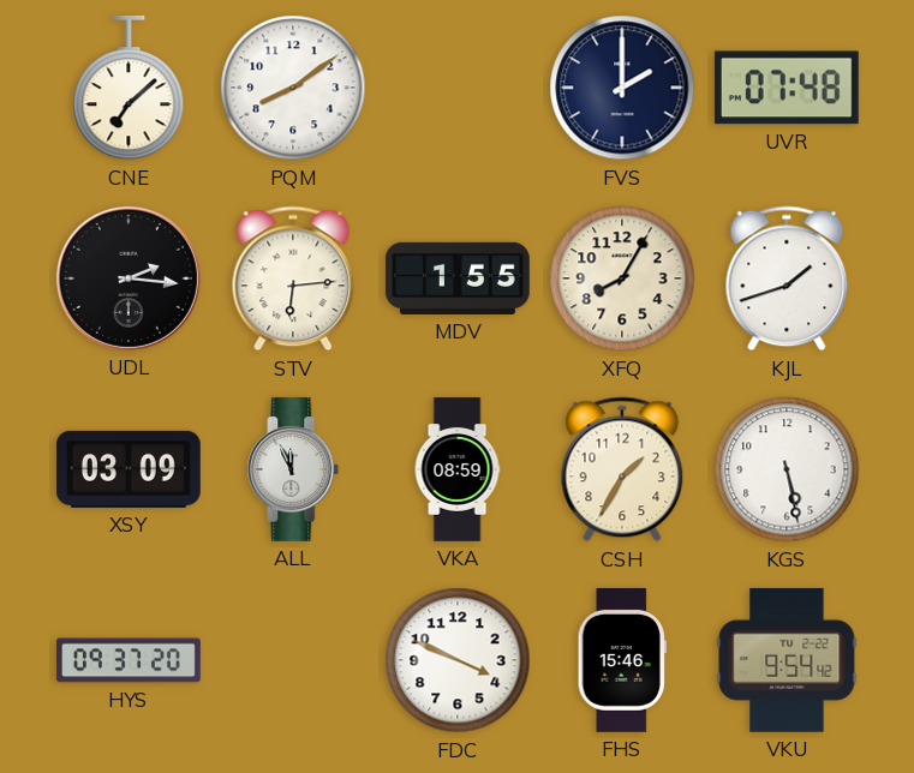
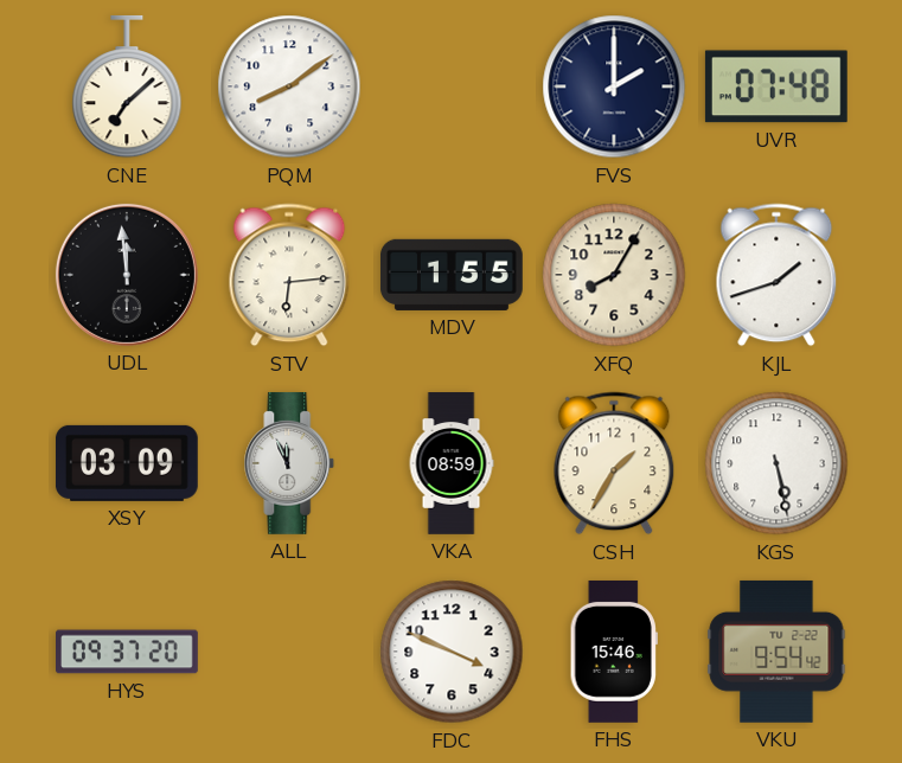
UDL: 2:16 -> 11:59
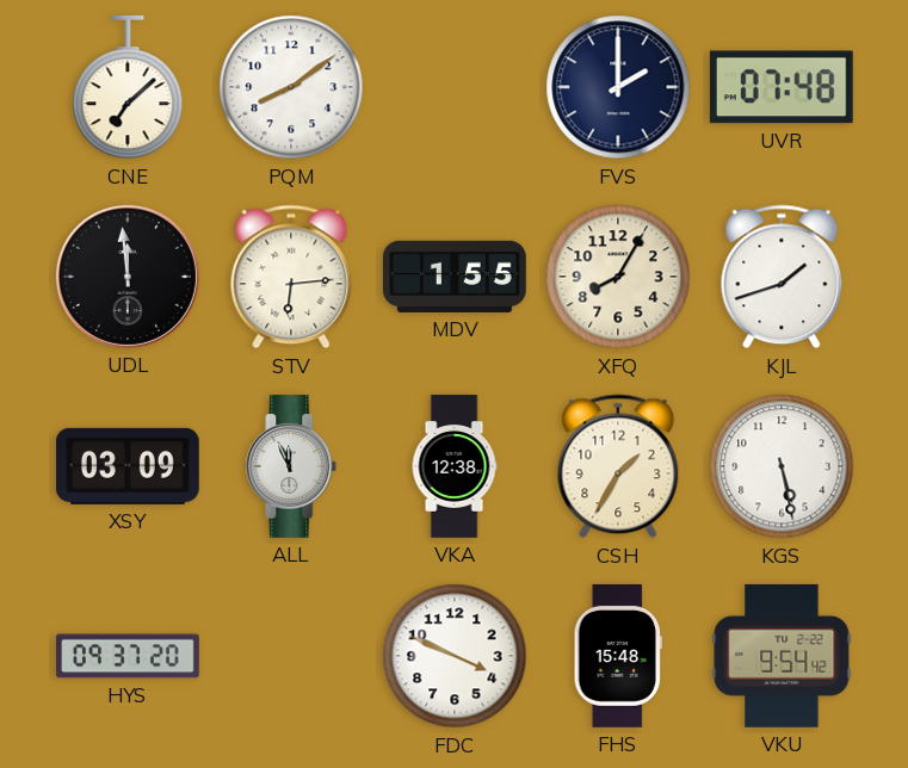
VKA: 08:59 -> 12:38
FHS: 15:46 -> 15:48
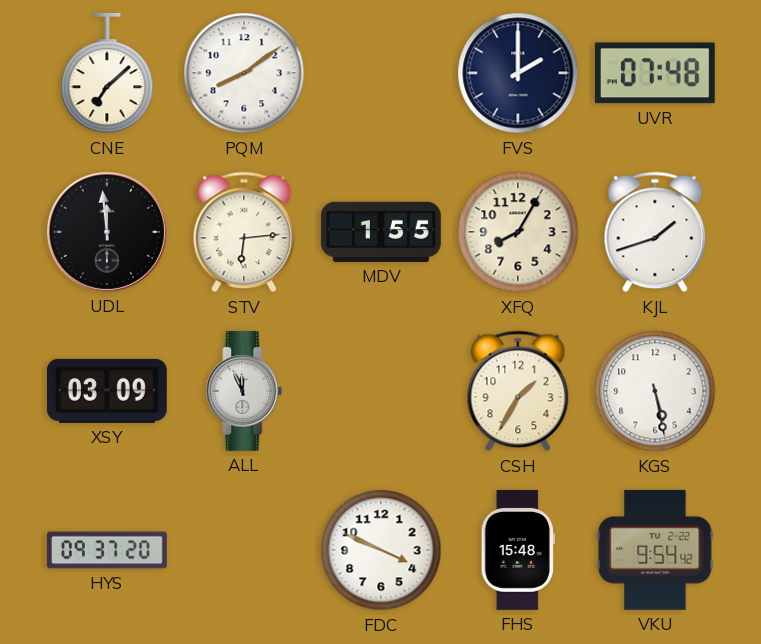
VKA: 12:38 -> none
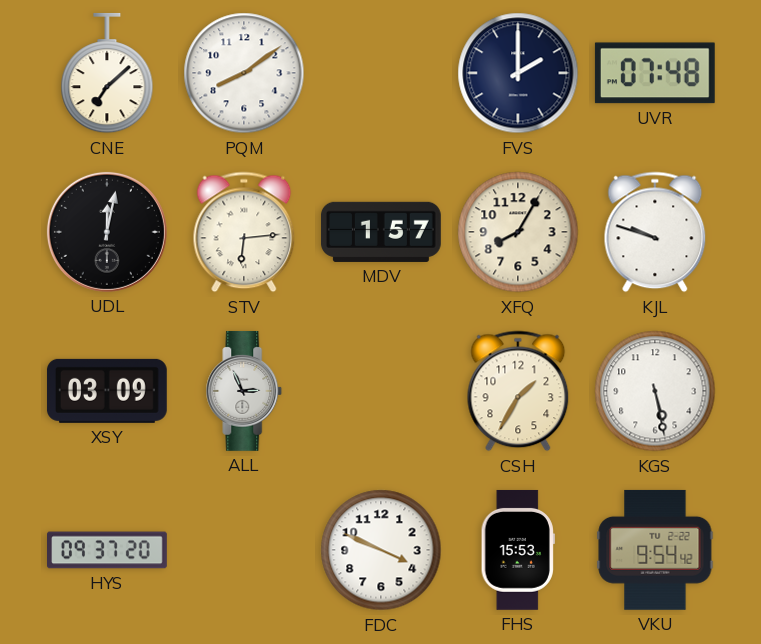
UDL: 11:59 -> 12:02
MDV: 1:55 -> 1:57
KJL: 1:42 -> 9:48
ALL: 11:56 -> 2:56
FHS: 15:48 -> 15:53
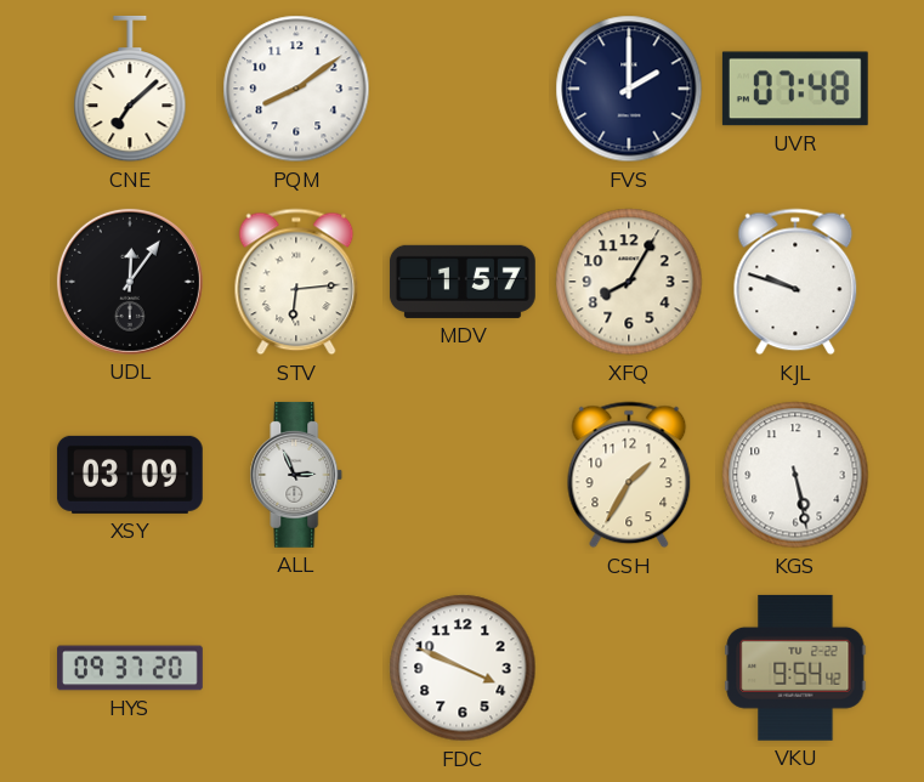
UDL: 12:02 -> 12:06
FHS: 15:53 -> none
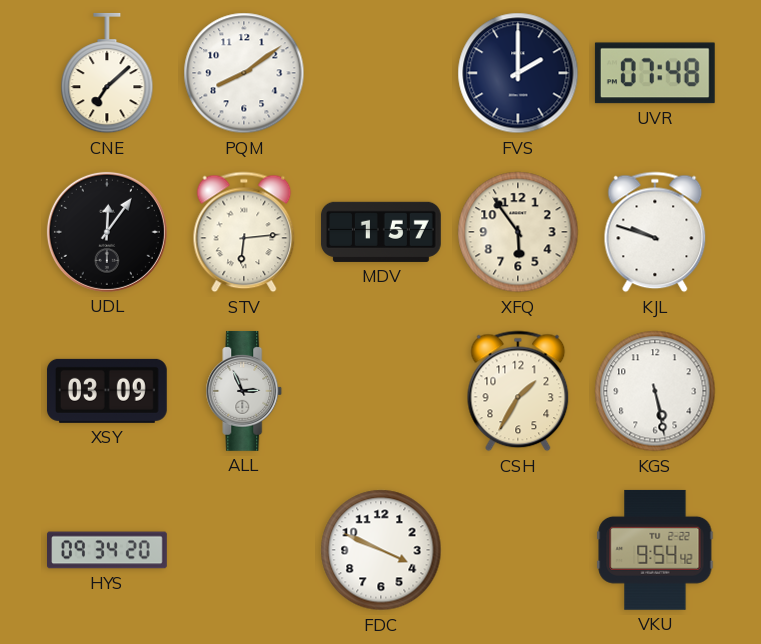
XFQ: 8:05 -> 5:54
HYS: 09:37 -> 09:34
